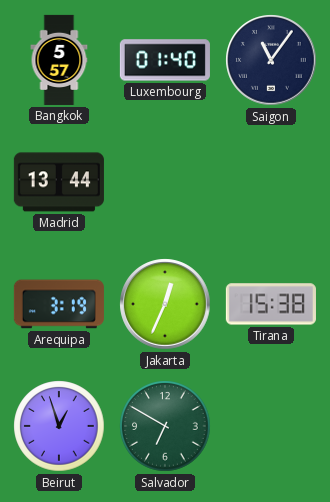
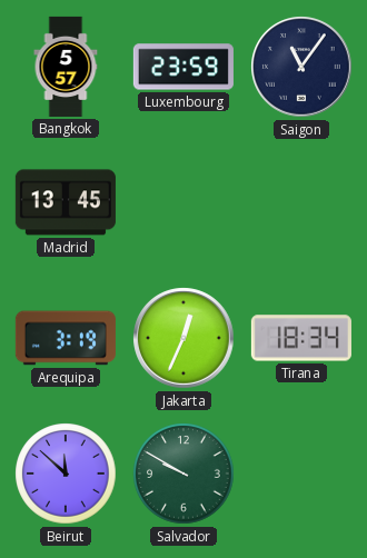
Luxembourg: 01:40 -> 23:59
Madrid: 13:44 -> 13:45
Tirana: 15:38 -> 18:34
Beirut: 12:57 -> 11:52
Salvador: 6:50 -> 9:50
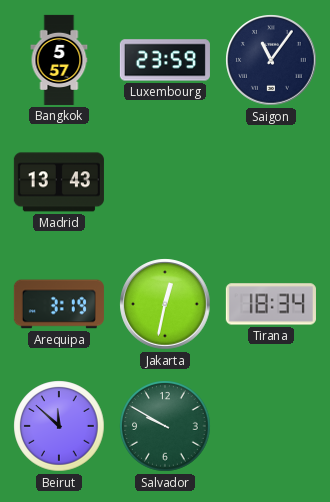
Madrid: 13:45 -> 13:43
Jakarta: 12:34 -> 12:32
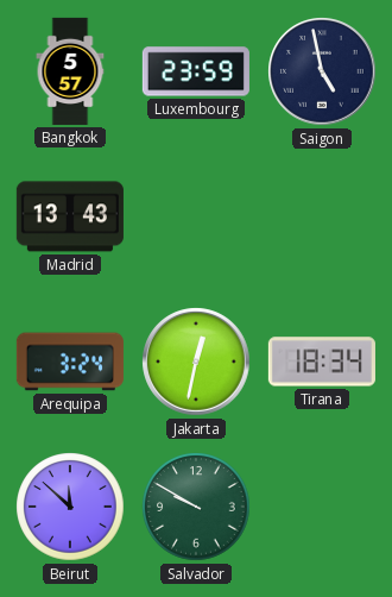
Saigon: 11:06 -> 4:58
Arequipa: 3:19 -> 3:24
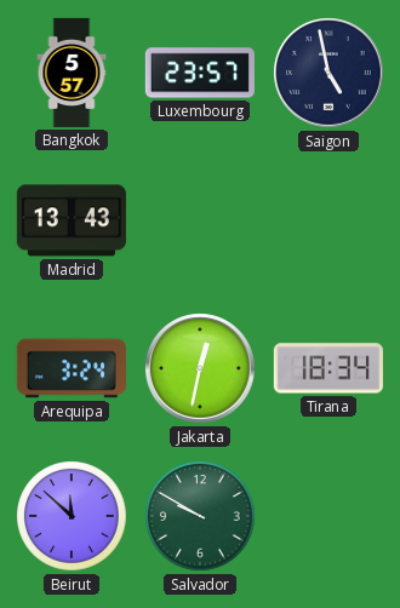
Luxembourg: 23:59 -> 23:57
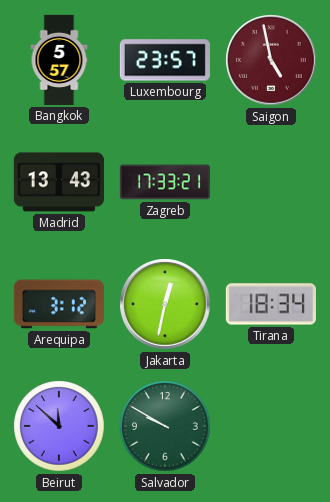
Saigon dial: navy -> burgundy
Zagreb: none -> 17:33
Arequipa: 3:24 -> 3:12
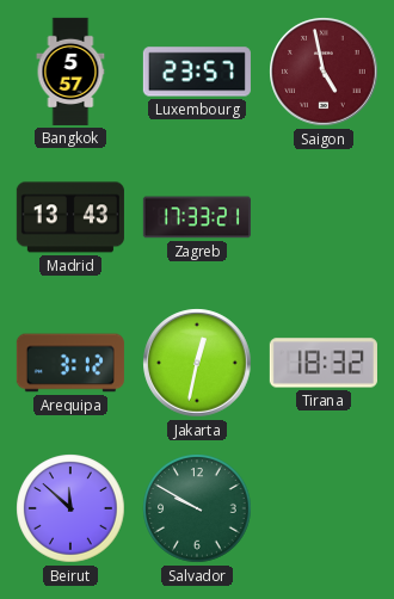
Tirana: 18:34 -> 18:32
